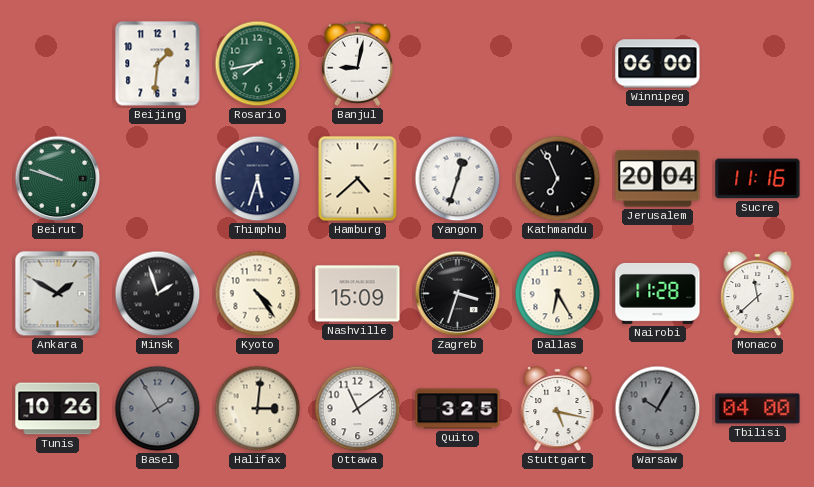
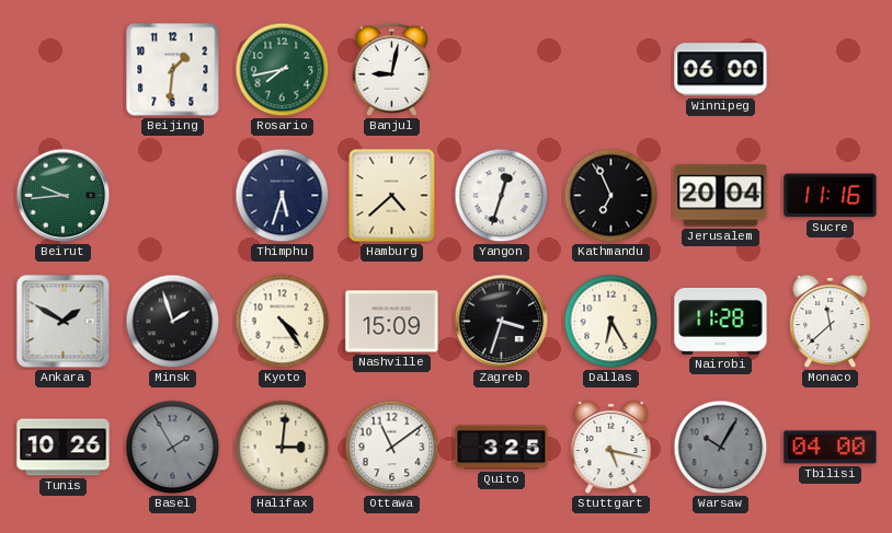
Beirut: 9:48 -> 9:44
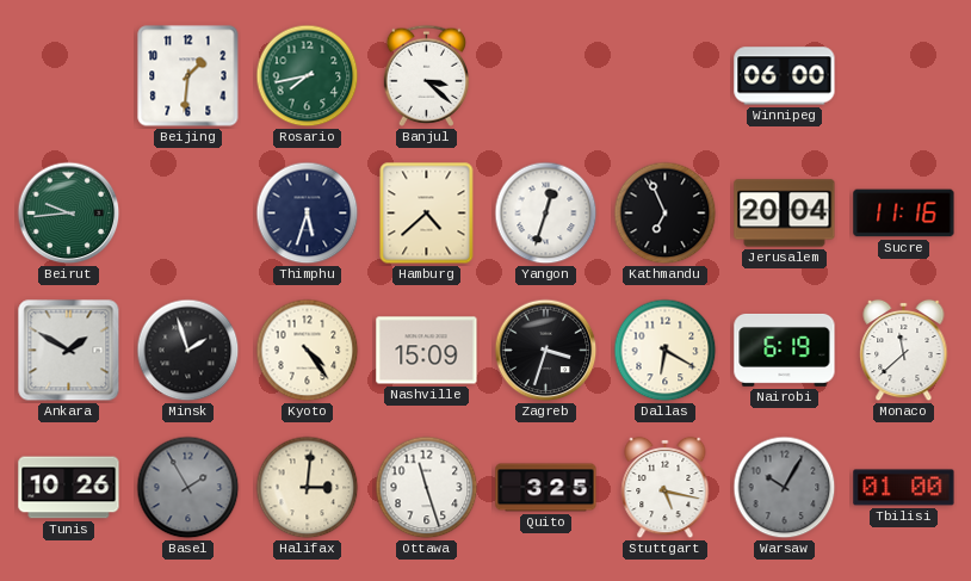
Banjul: 9:02 -> 3:22
Dallas: 6:25 -> 6:20
Nairobi: 11:28 -> 6:19
Ottawa: 11:09 -> 11:27
Tbilisi: 04:00 -> 01:00
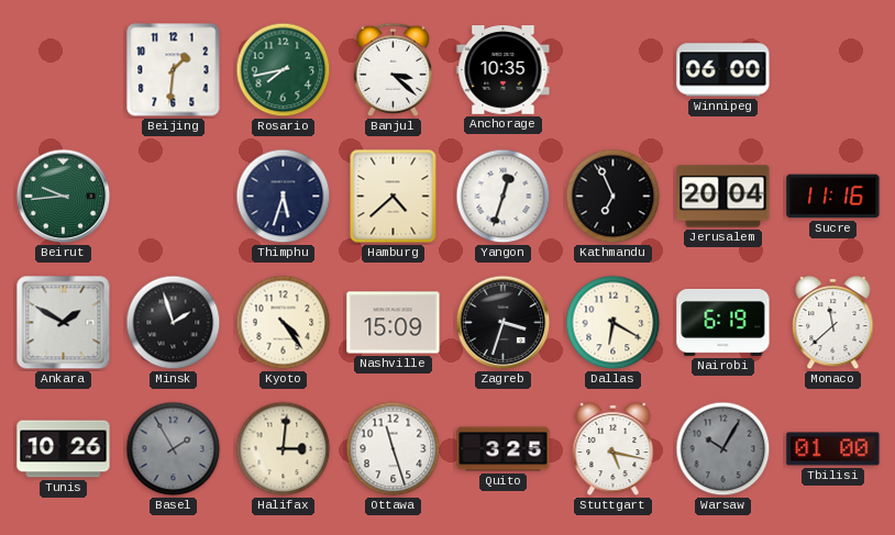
Anchorage: none -> 10:35
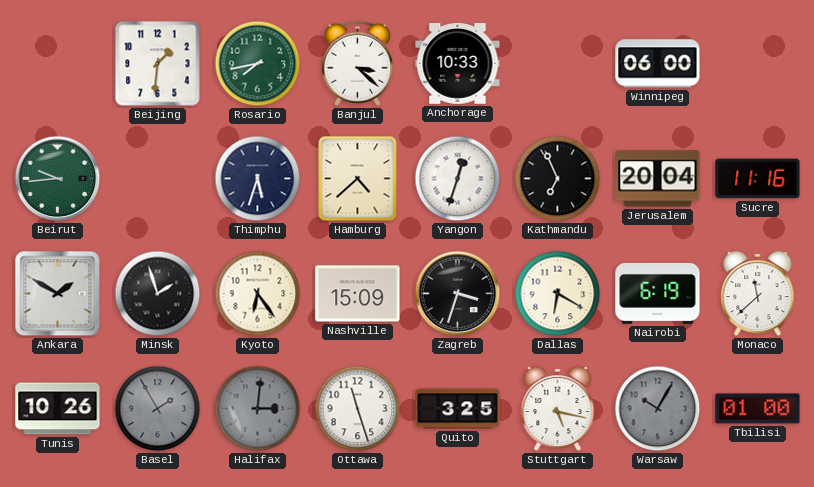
Anchorage: 10:35 -> 10:33
Kyoto: 4:24 -> 6:24
Halifax dial: cream -> grey
